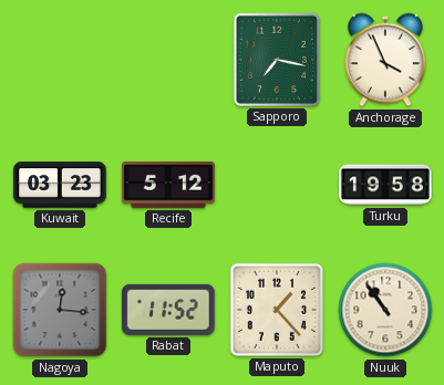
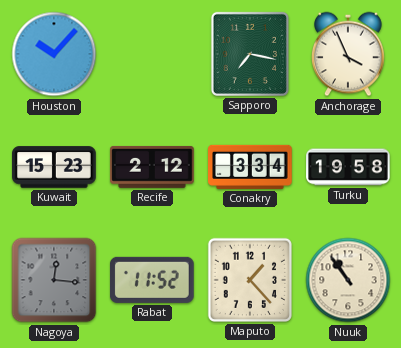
Houston: none -> 10:07
Kuwait: 03:23 -> 15:23
Recife: 5:12 -> 2:12
Conakry: none -> 3:34
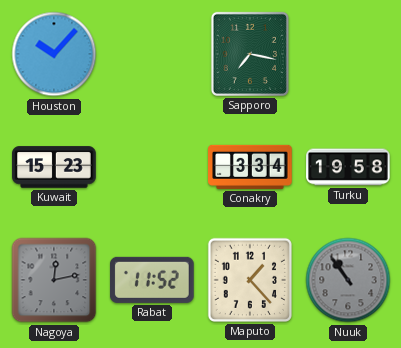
Anchorage: 3:56 -> none
Recife: 2:12 -> none
Nagoya: 12:16 -> 12:13
Nuuk dial: cream -> grey
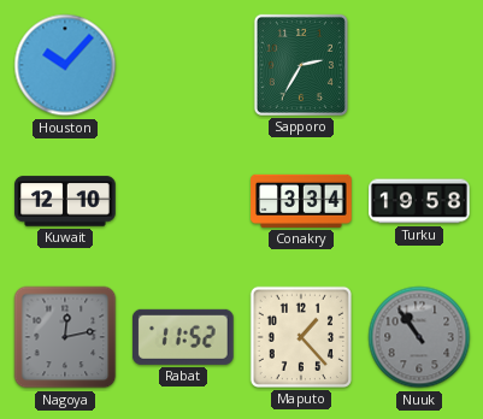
Sapporo: 7:17 -> 2:35
Kuwait: 15:23 -> 12:10
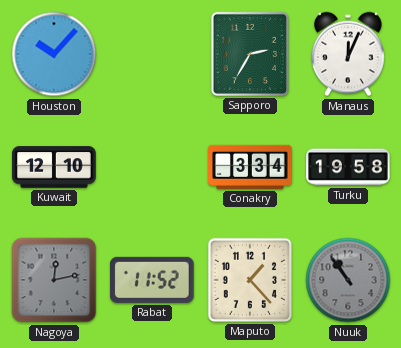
Manaus: none -> 12:04
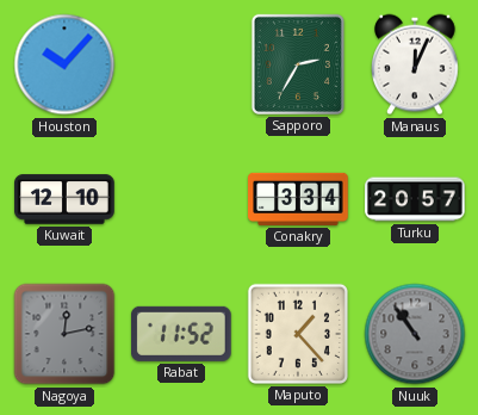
Turku: 19:58 -> 20:57
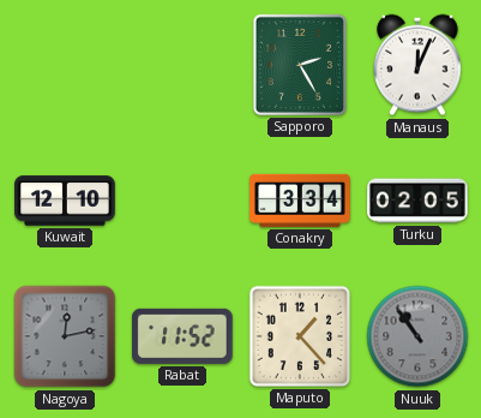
Houston: 10:07 -> none
Sapporo: 2:35 -> 2:25
Turku: 20:57 -> 02:05
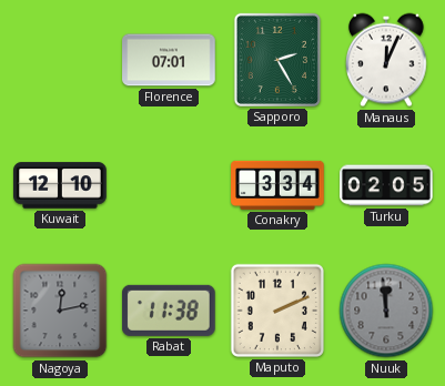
Florence: none -> 07:01
Rabat: 11:52 -> 11:38
Maputo: 1:23 -> 2:11
Nuuk: 10:54 -> 11:59
